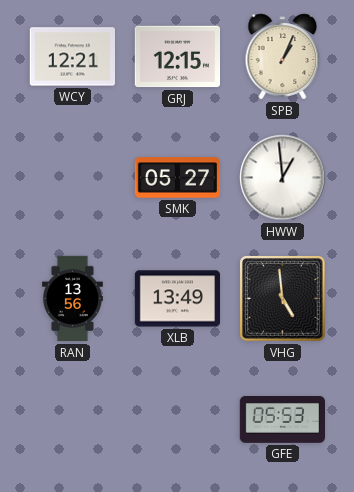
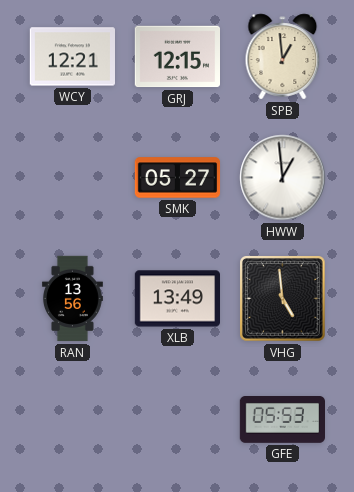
SPB: 1:04 -> 12:59
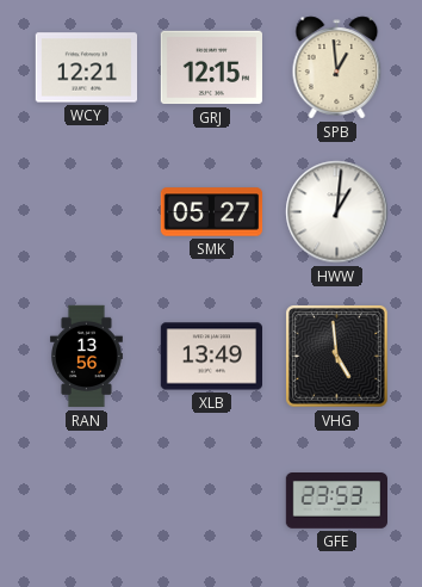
HWW: 12:59 -> 1:01
GFE: 05:53 -> 23:53
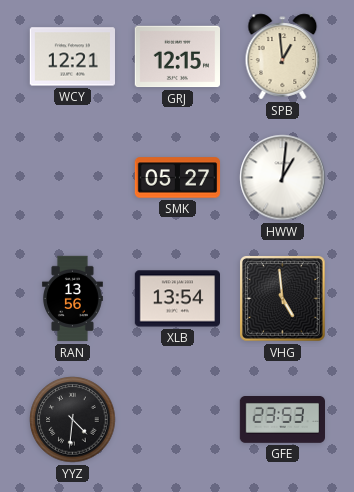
XLB: 13:49 -> 13:54
YYZ: none -> 4:31
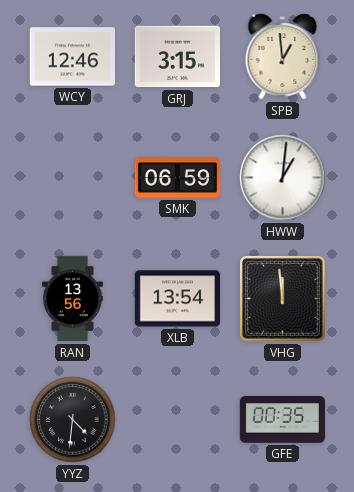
WCY: 12:21 -> 12:46
GRJ: 12:15 -> 3:15
SMK: 05:27 -> 06:59
VHG: 4:59 -> 11:59
GFE: 23:53 -> 00:35
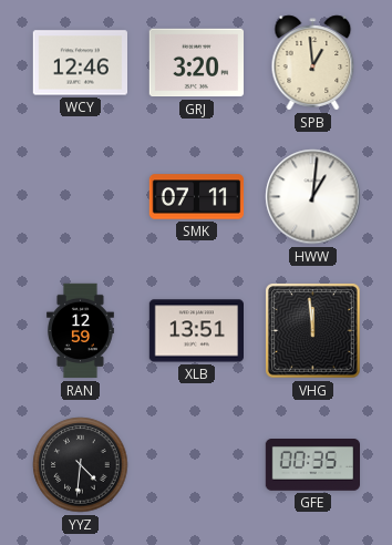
GRJ: 3:15 -> 3:20
SMK: 06:59 -> 07:11
RAN: 13:56 -> 12:59
XLB: 13:54 -> 13:51
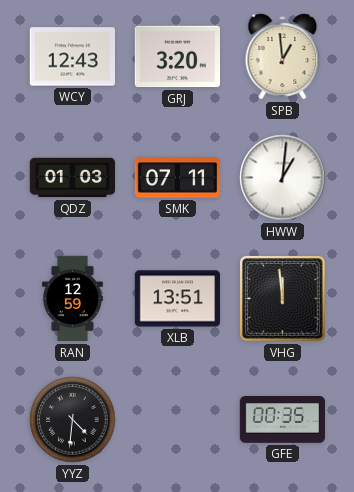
WCY: 12:46 -> 12:43
QDZ: none -> 01:03
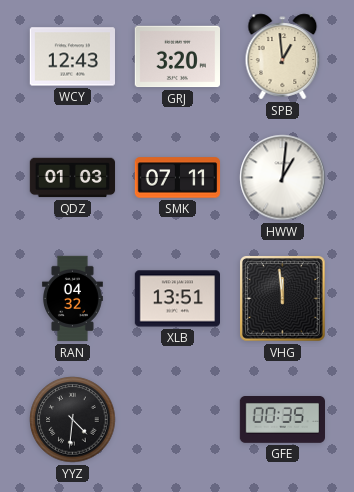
RAN: 12:59 -> 04:32
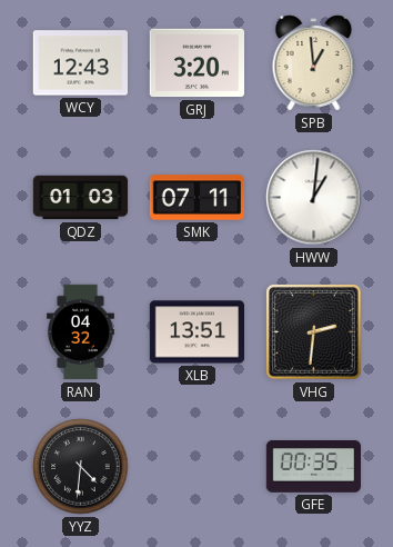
VHG: 11:59 -> 2:31
